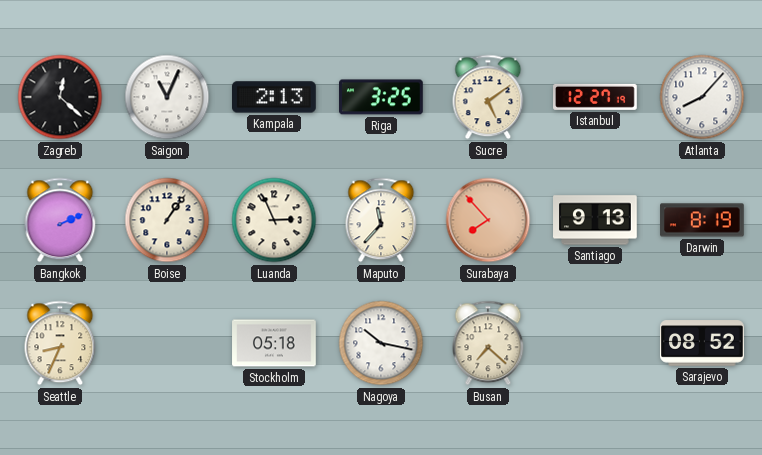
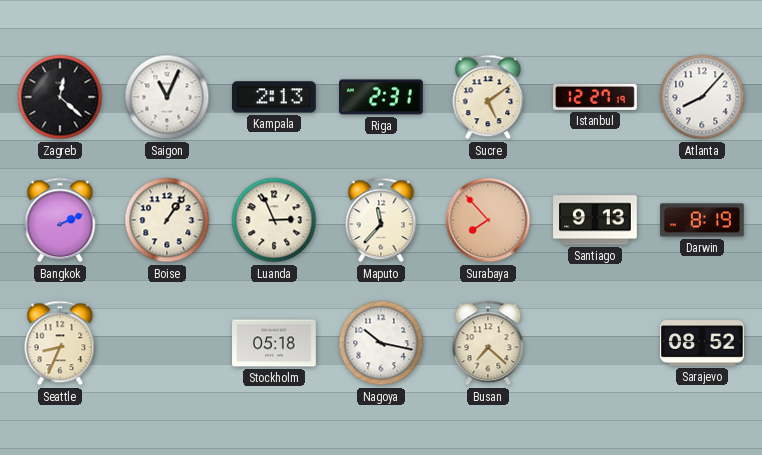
Riga: 3:25 -> 2:31
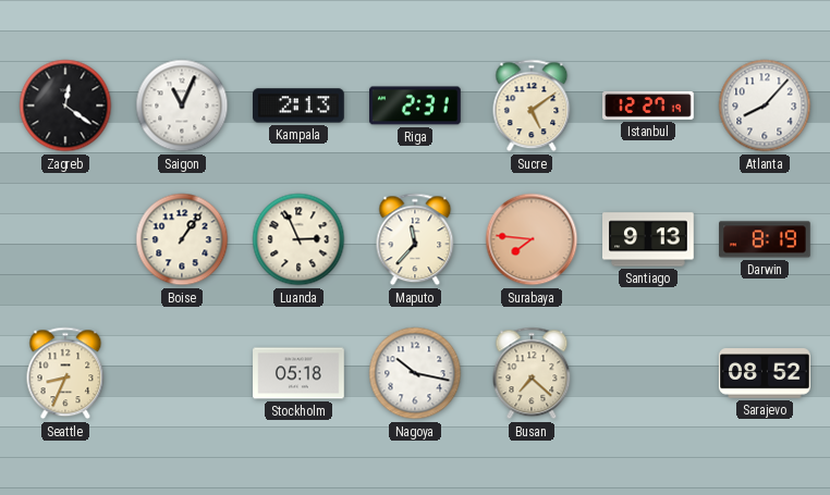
Zagreb: 12:22 -> 12:21
Bangkok: 2:11 -> none
Surabaya: 7:53 -> 7:46
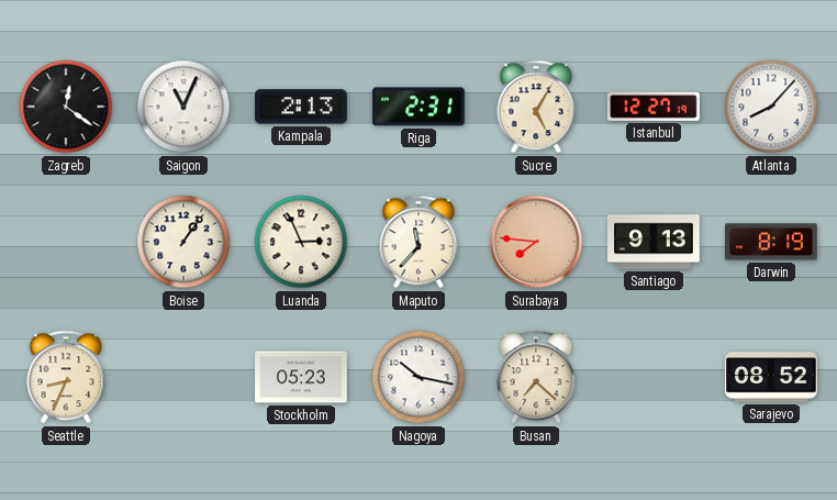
Sucre: 5:09 -> 5:05
Stockholm: 05:18 -> 05:23
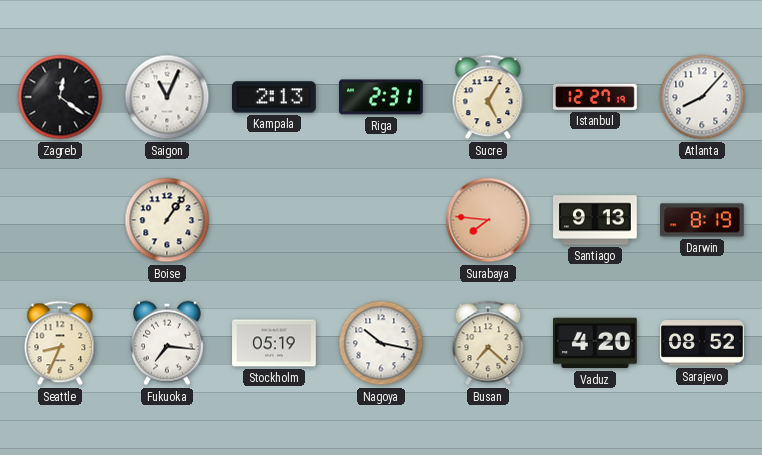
Luanda: 2:56 -> none
Maputo: 11:37 -> none
Fukuoka: none -> 7:16
Stockholm: 05:23 -> 05:19
Vaduz: none -> 4:20
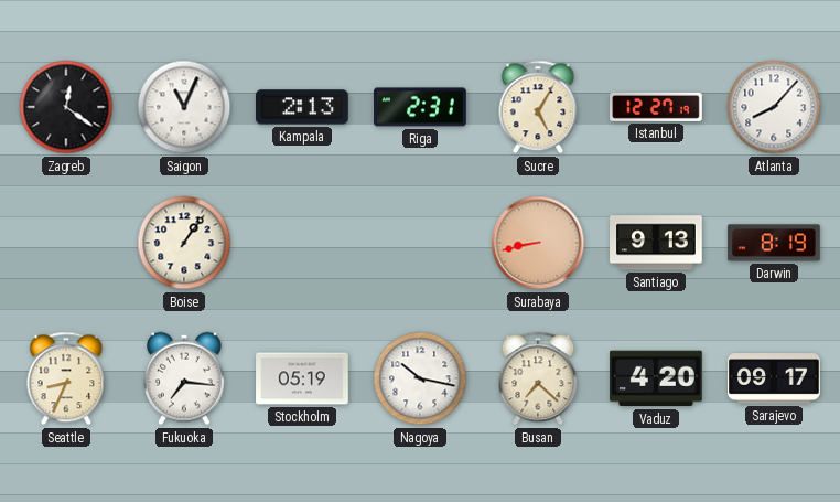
Surabaya: 7:46 -> 8:43
Sarajevo: 08:52 -> 09:17
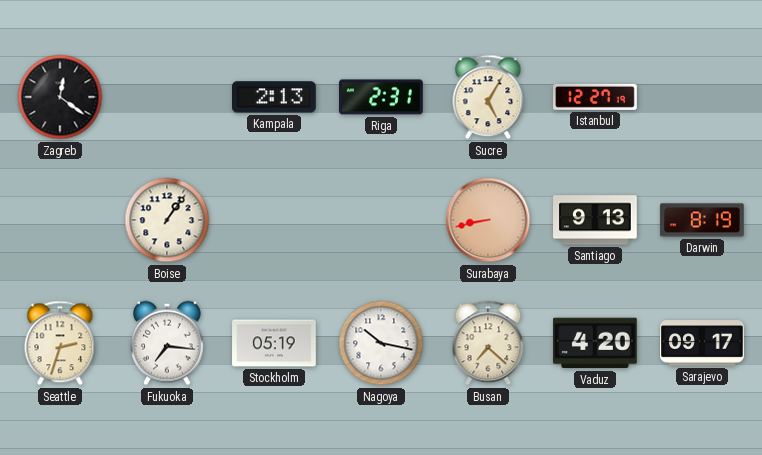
Saigon: 11:04 -> none
Atlanta: 8:07 -> none
Seattle: 8:34 -> 2:33
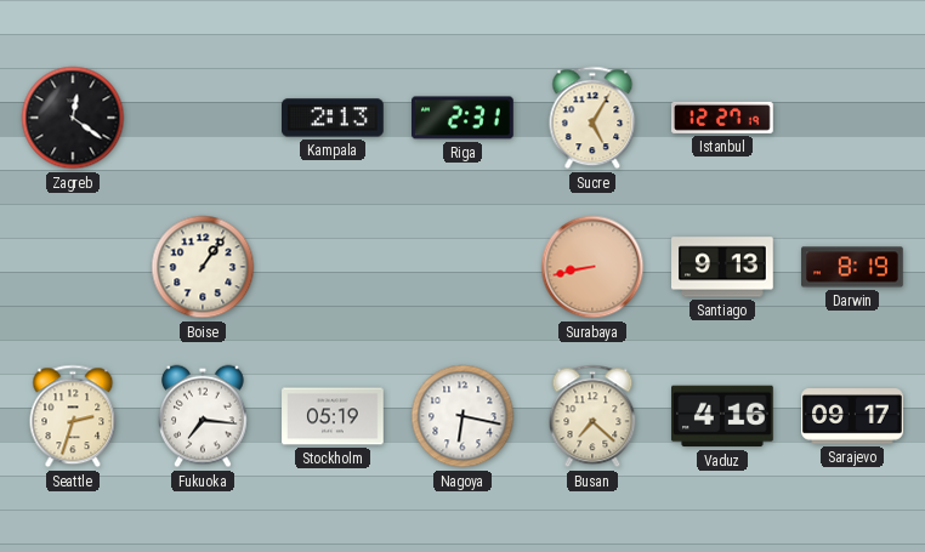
Nagoya: 10:17 -> 6:17
Vaduz: 4:20 -> 4:16
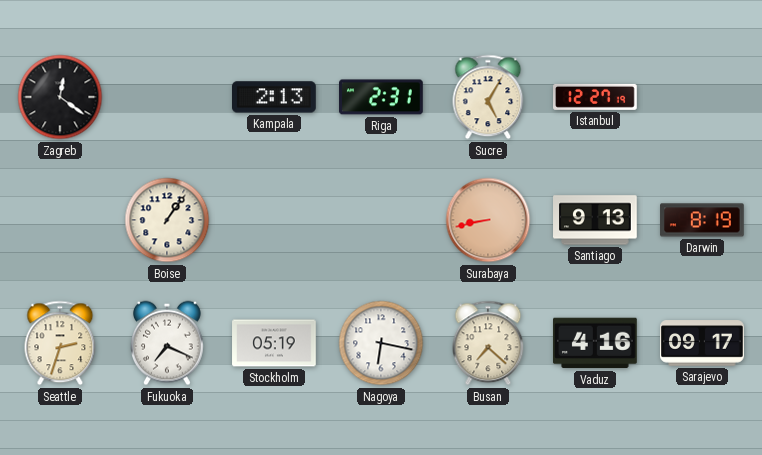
Fukuoka: 7:16 -> 7:19
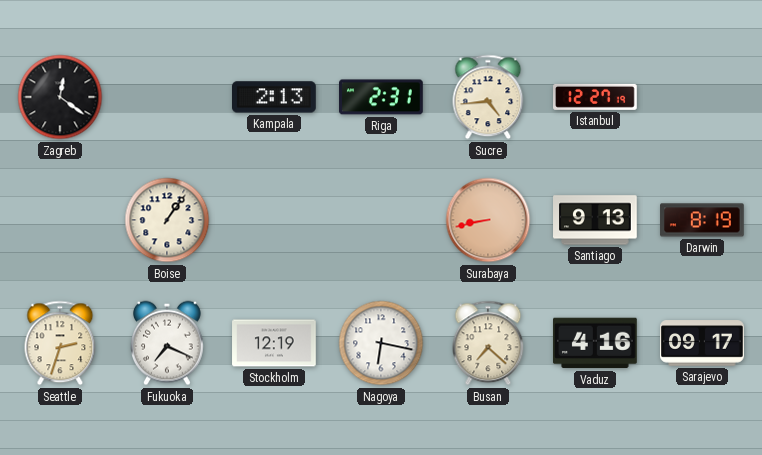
Sucre: 5:05 -> 4:44
Stockholm: 05:19 -> 12:19
